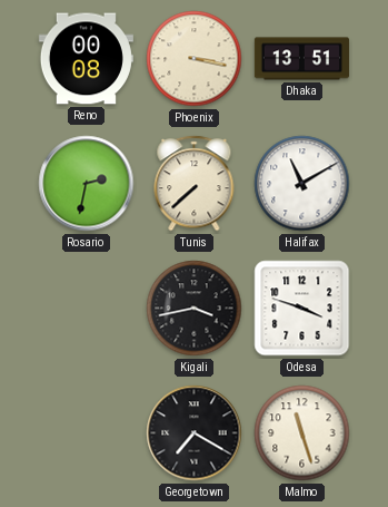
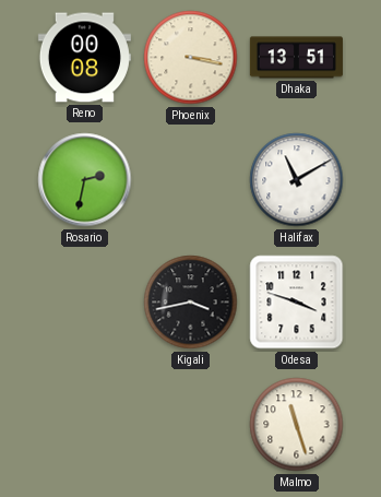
Tunis: 7:38 -> none
Georgetown: 7:20 -> none
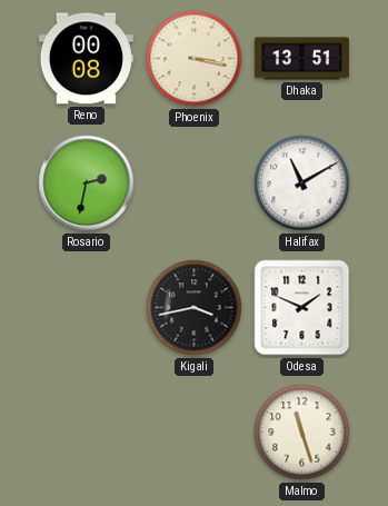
Odesa: 3:48 -> 1:49
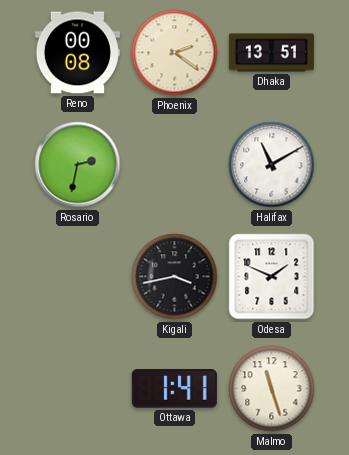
Phoenix: 3:17 -> 2:21
Ottawa: none -> 1:41
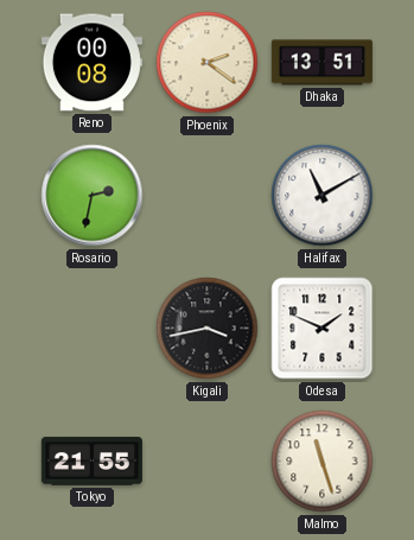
Tokyo: none -> 21:55
Ottawa: 1:41 -> none
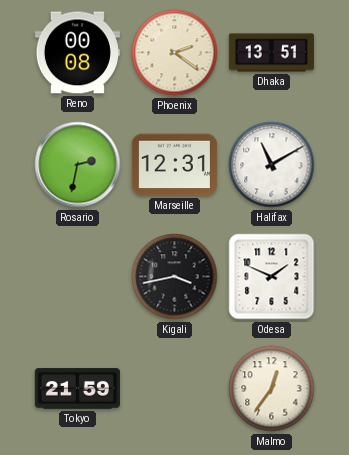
Marseille: none -> 12:31
Tokyo: 21:55 -> 21:59
Malmo: 11:27 -> 12:36
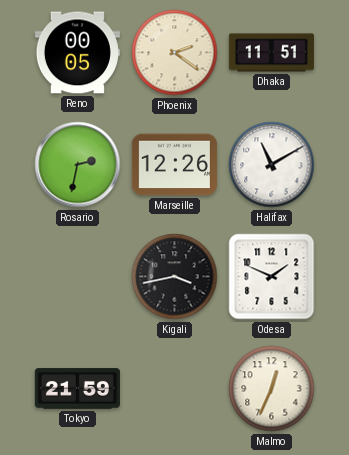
Reno: 00:08 -> 00:05
Dhaka: 13:51 -> 11:51
Marseille: 12:31 -> 12:26
Malmo: 12:36 -> 12:34
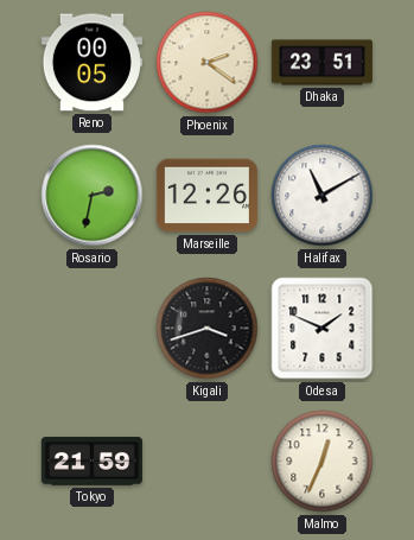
Dhaka: 11:51 -> 23:51
Kigali: 3:43 -> 3:42
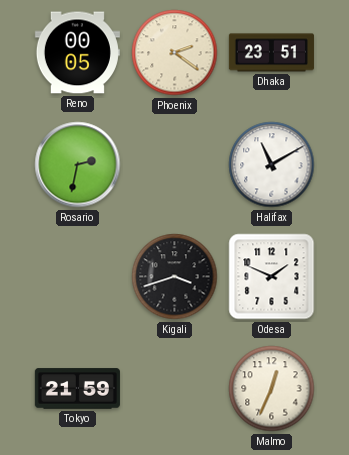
Marseille: 12:26 -> none
